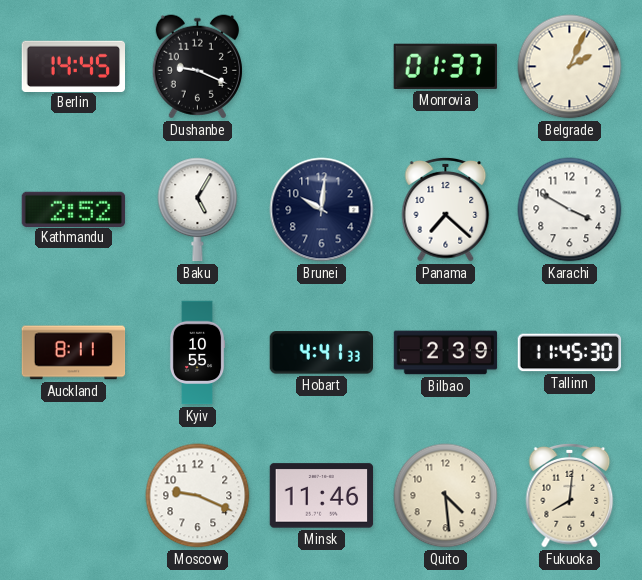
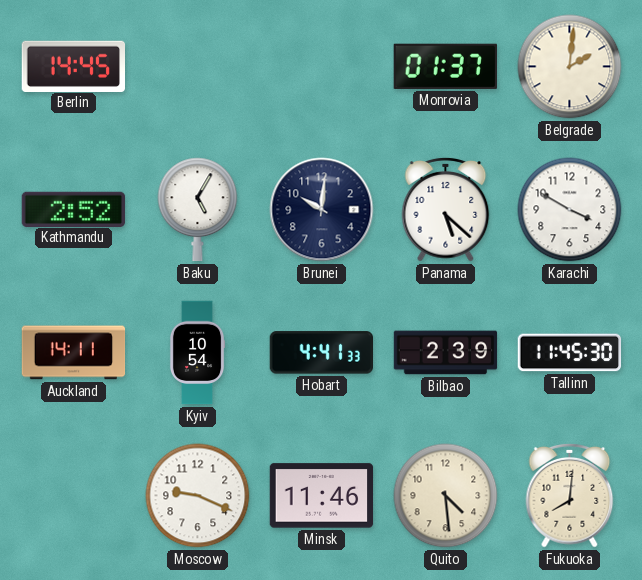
Dushanbe: 9:19 -> none
Belgrade: 2:04 -> 2:01
Panama: 7:22 -> 5:22
Auckland: 8:11 -> 14:11
Kyiv: 10:55 -> 10:54
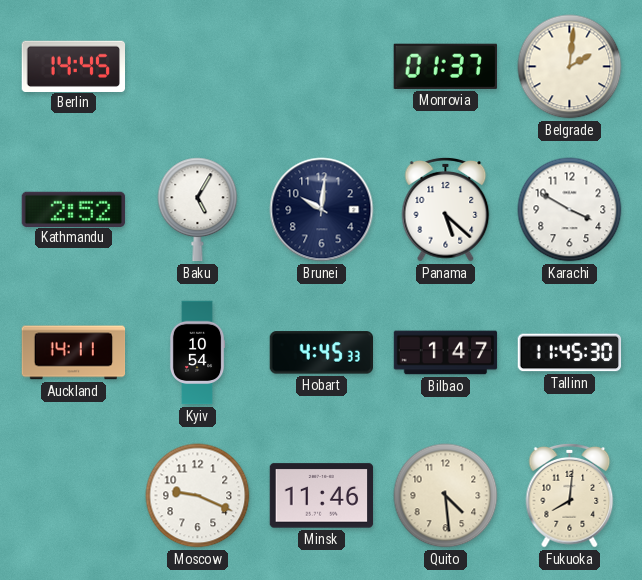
Hobart: 4:41 -> 4:45
Bilbao: 2:39 -> 1:47
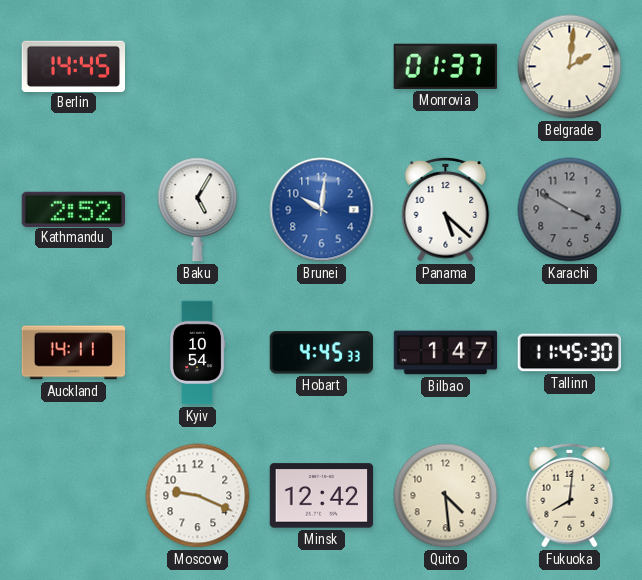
Brunei dial: navy -> blue
Karachi dial: white -> grey
Minsk: 11:46 -> 12:42
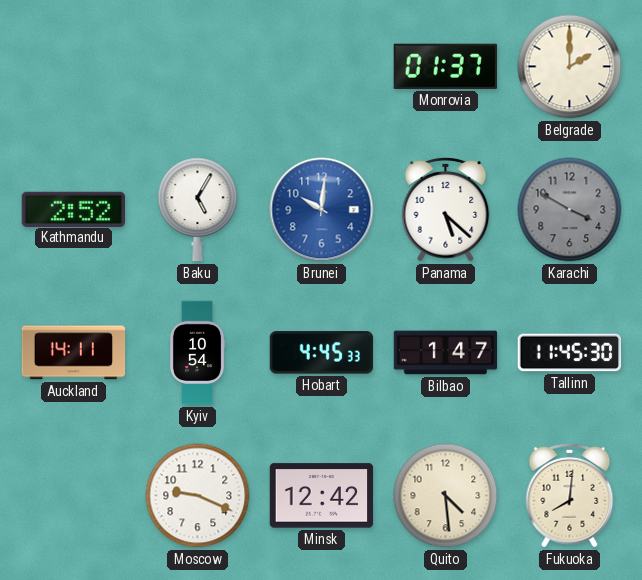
Berlin: 14:45 -> none
Belgrade: 2:01 -> 2:00
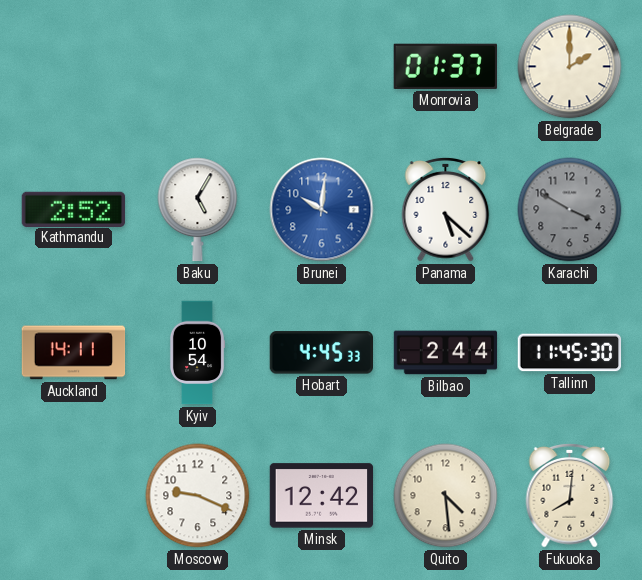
Bilbao: 1:47 -> 2:44
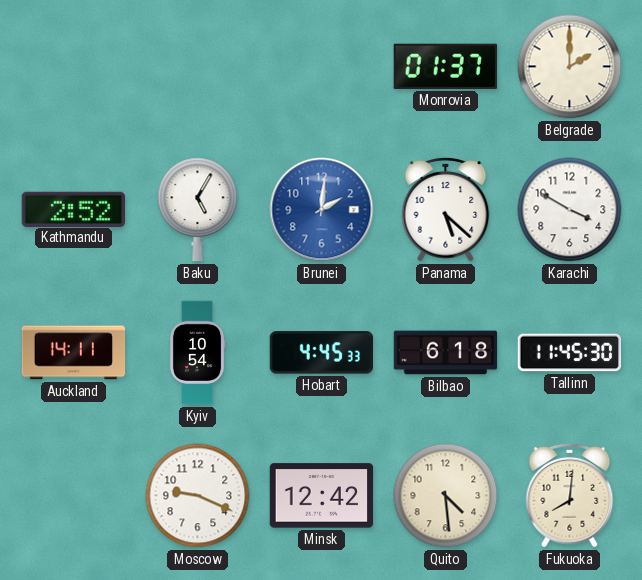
Brunei: 10:01 -> 2:01
Karachi dial: grey -> white
Bilbao: 2:44 -> 6:18
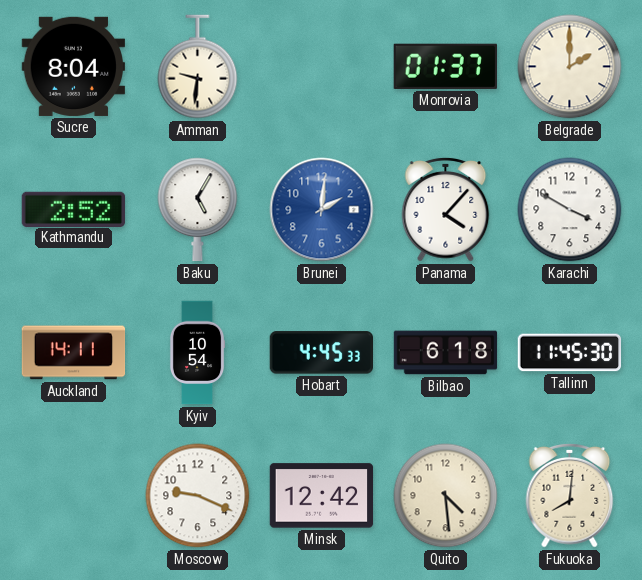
Sucre: none -> 8:04
Amman: none -> 9:31
Panama: 5:22 -> 4:07
